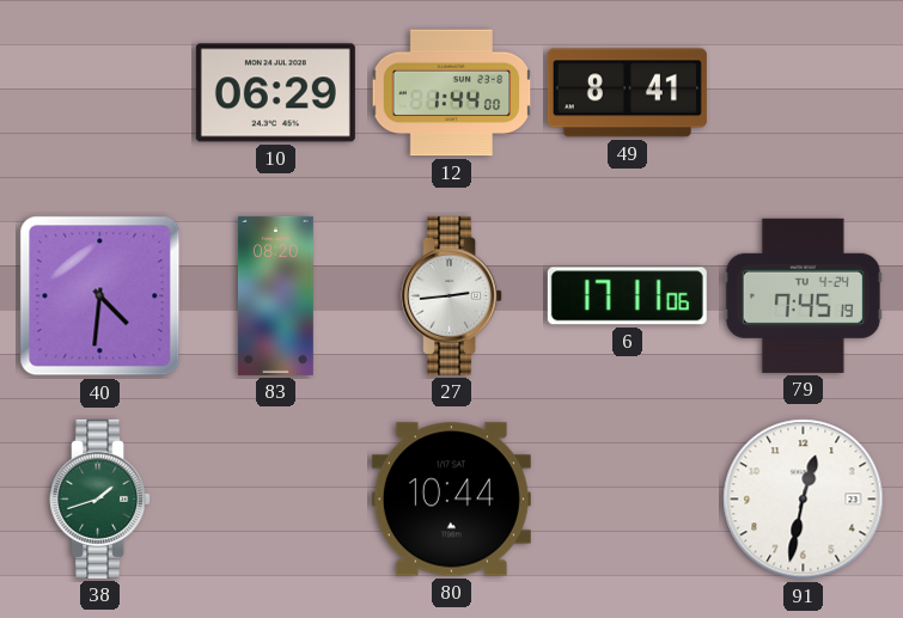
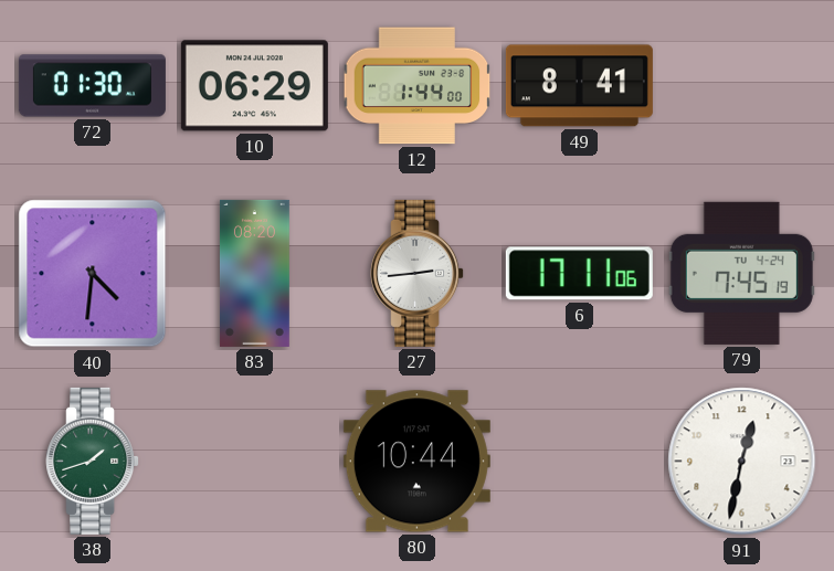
72: none -> 01:30
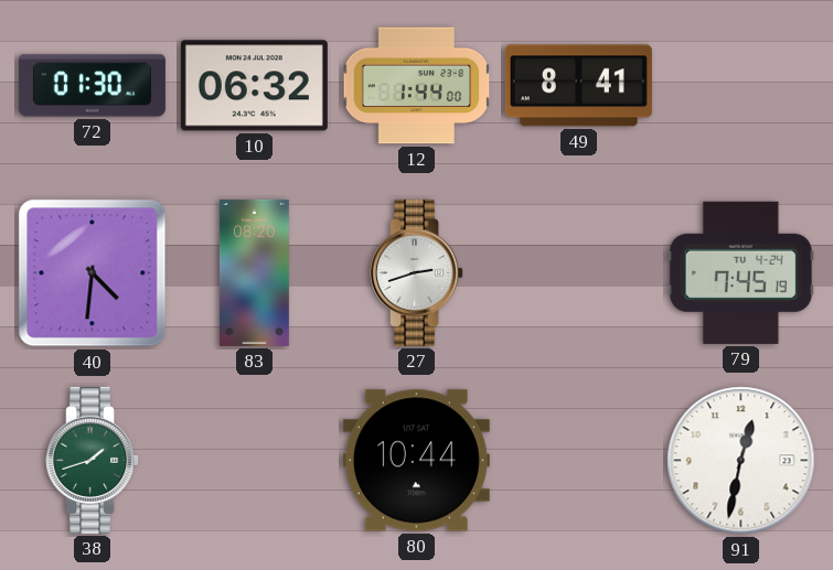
10: 06:29 -> 06:32
27: 2:44 -> 2:42
6: 17:11 -> none
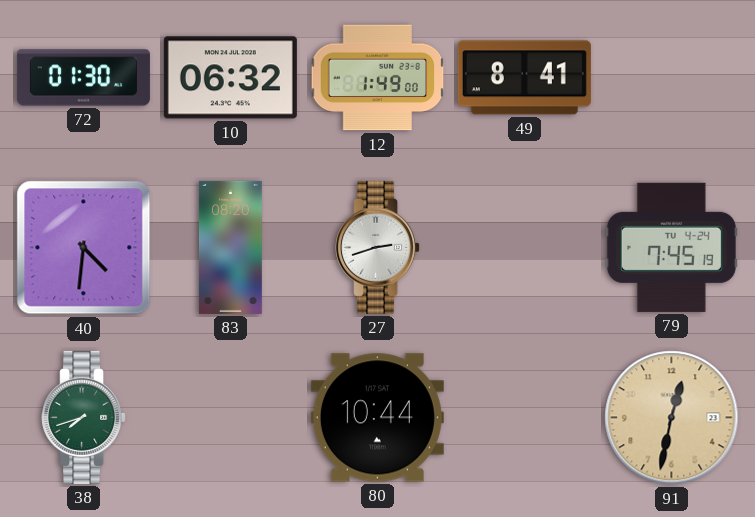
12: 1:44 -> 1:49
38: 1:42 -> 7:42
91 dial: white -> champagne
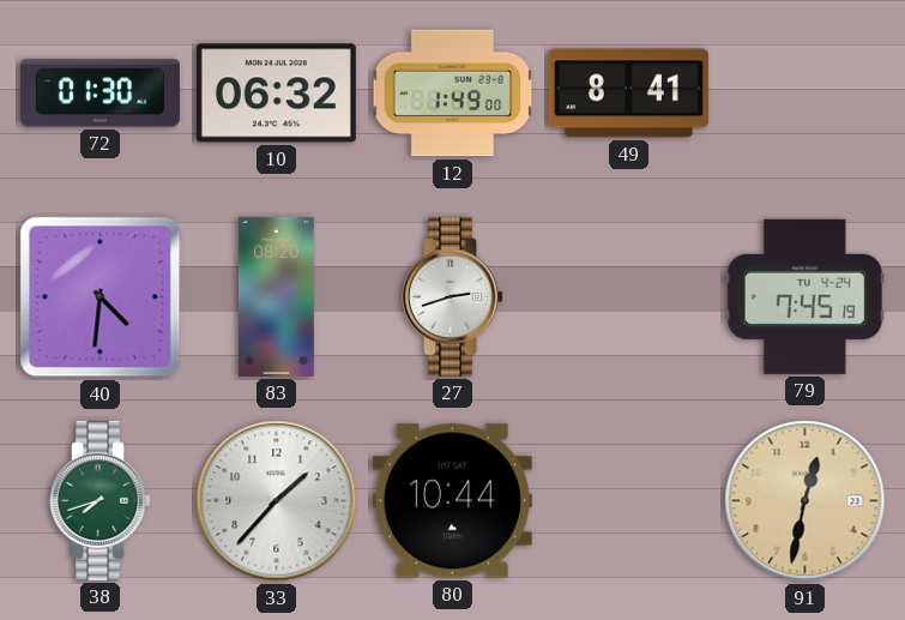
33: none -> 1:37
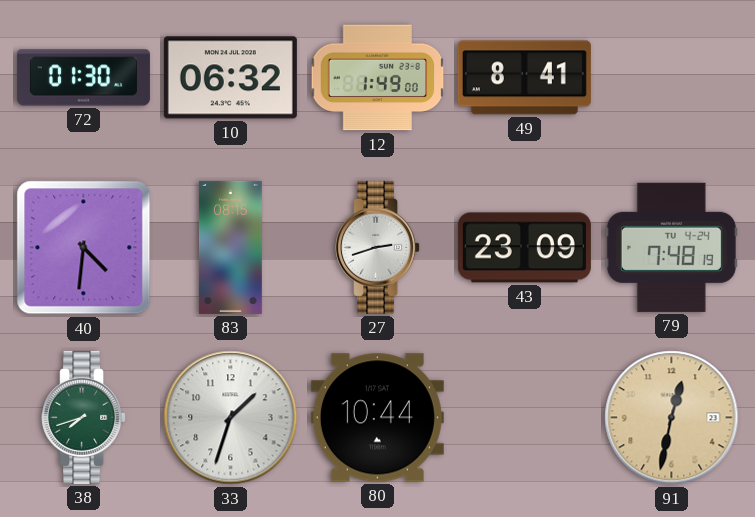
83: 08:20 -> 08:15
43: none -> 23:09
79: 7:45 -> 7:48
33: 1:37 -> 1:33
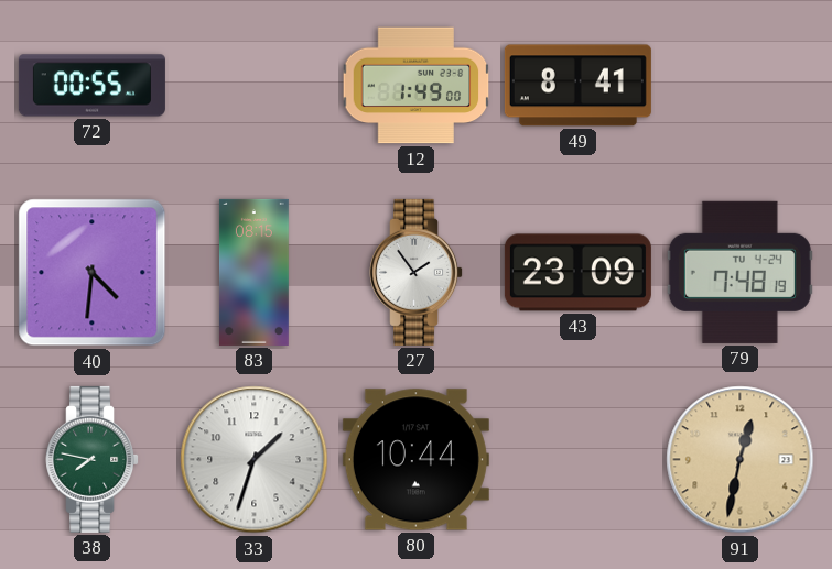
72: 01:30 -> 00:55
10: 06:32 -> none
27: 2:42 -> 1:54
38: 7:42 -> 7:47
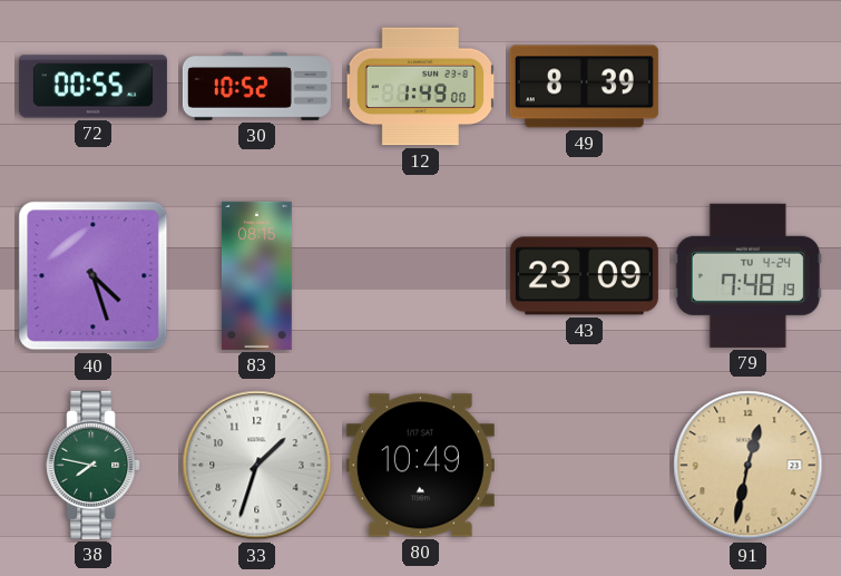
30: none -> 10:52
49: 8:41 -> 8:39
40: 4:31 -> 4:27
27: 1:54 -> none
80: 10:44 -> 10:49
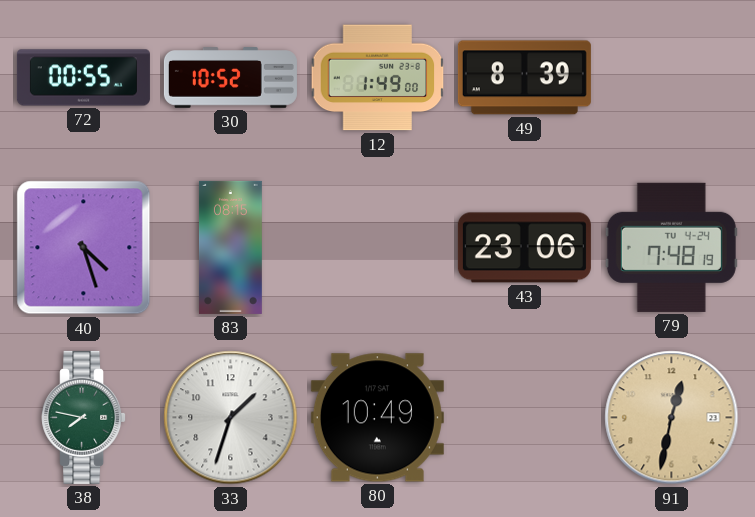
43: 23:09 -> 23:06
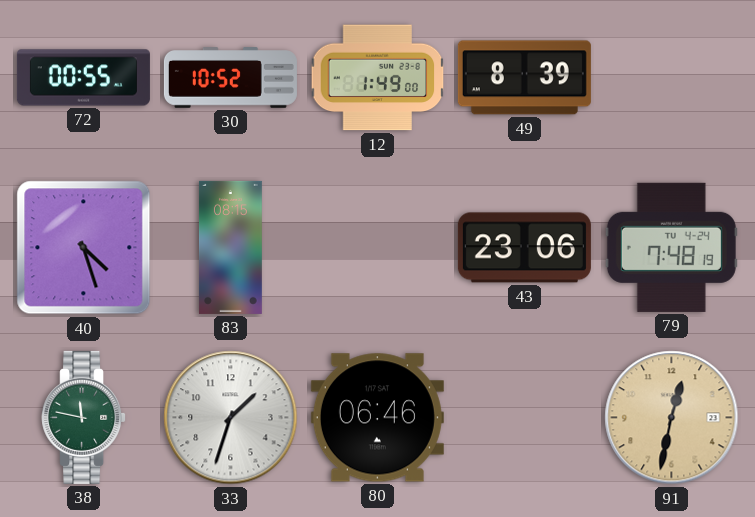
38: 7:47 -> 11:47
80: 10:49 -> 06:46
